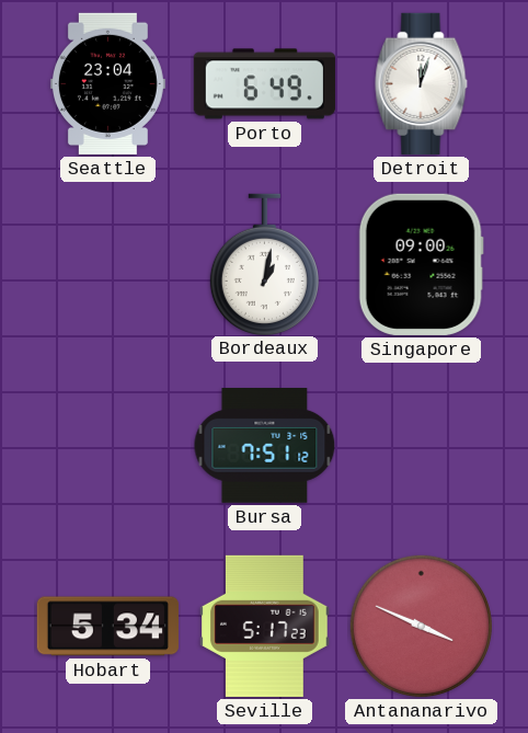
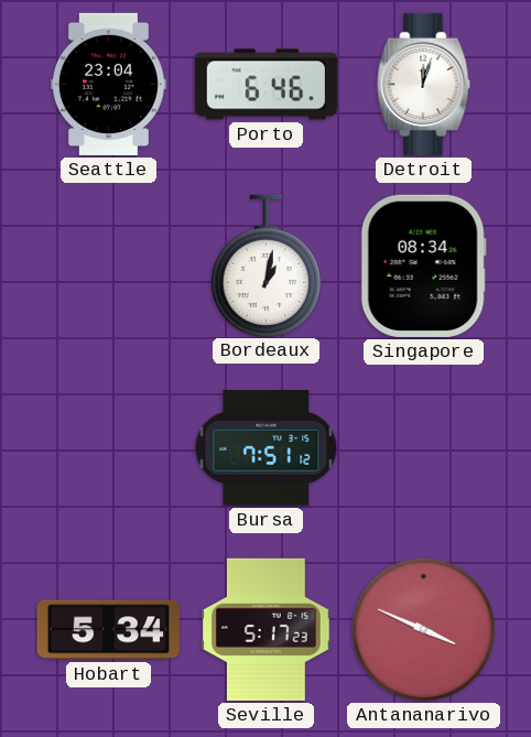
Porto: 6:49 -> 6:46
Singapore: 09:00 -> 08:34
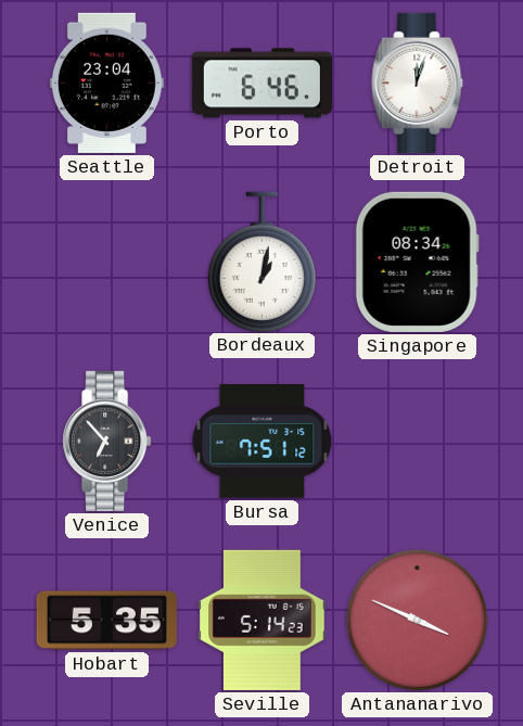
Venice: none -> 6:53
Hobart: 5:34 -> 5:35
Seville: 5:17 -> 5:14
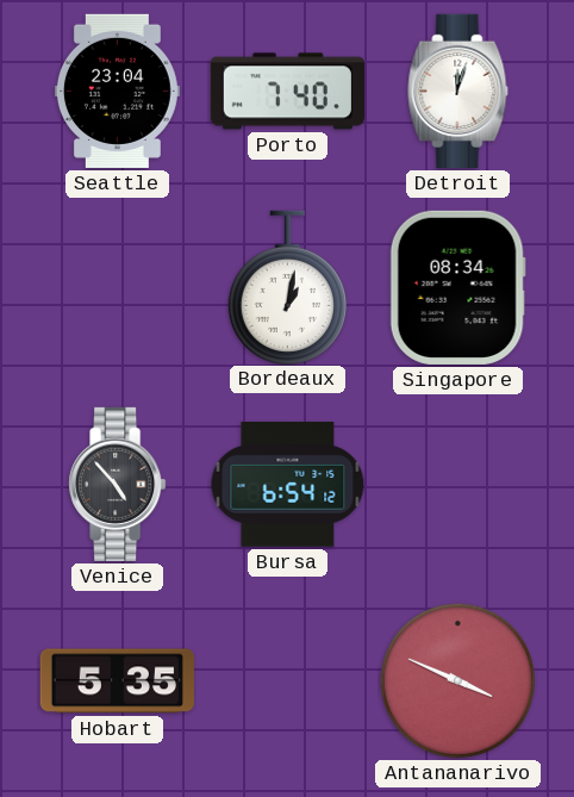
Porto: 6:46 -> 7:40
Venice: 6:53 -> 4:53
Bursa: 7:51 -> 6:54
Seville: 5:14 -> none
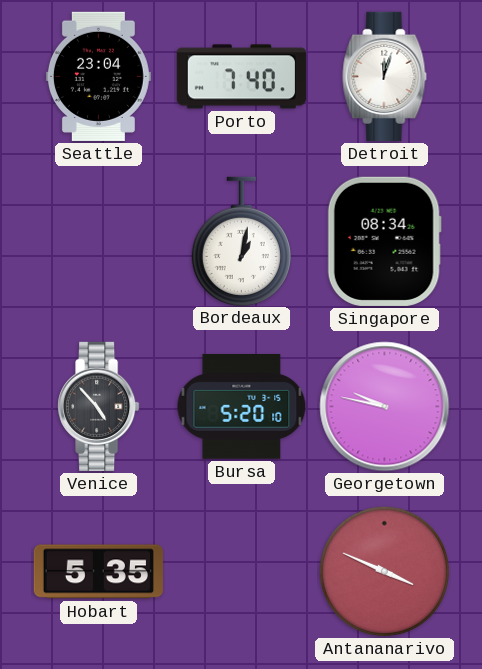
Bursa: 6:54 -> 5:20
Georgetown: none -> 9:47
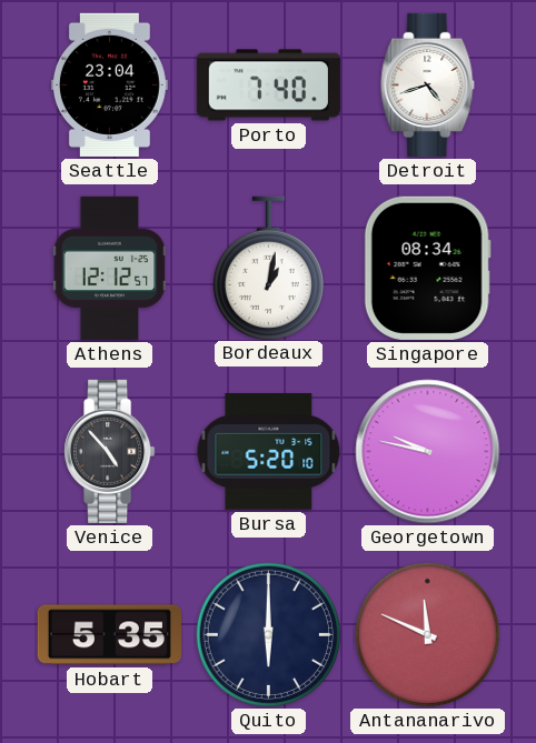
Detroit: 12:03 -> 4:42
Athens: none -> 12:12
Quito: none -> 6:00
Antananarivo: 3:49 -> 11:49
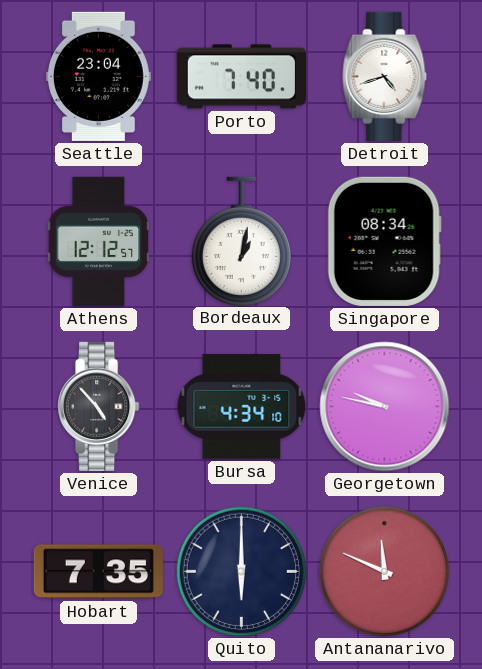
Bursa: 5:20 -> 4:34
Hobart: 5:35 -> 7:35
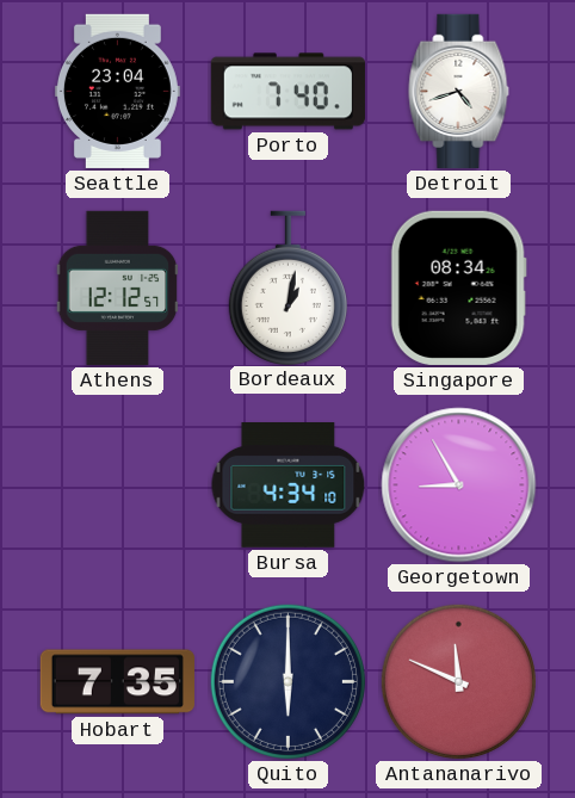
Venice: 4:53 -> none
Georgetown: 9:47 -> 8:55
